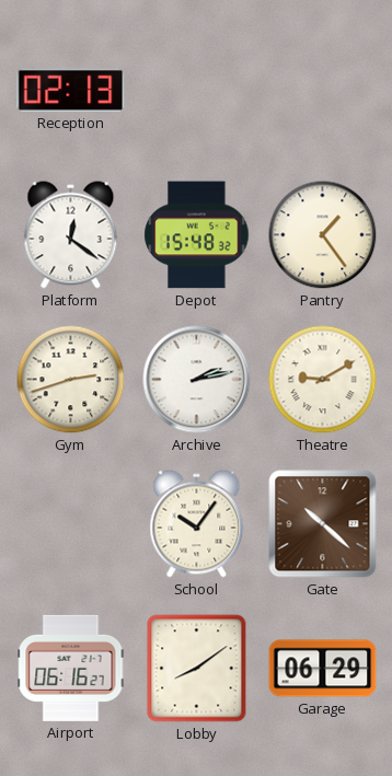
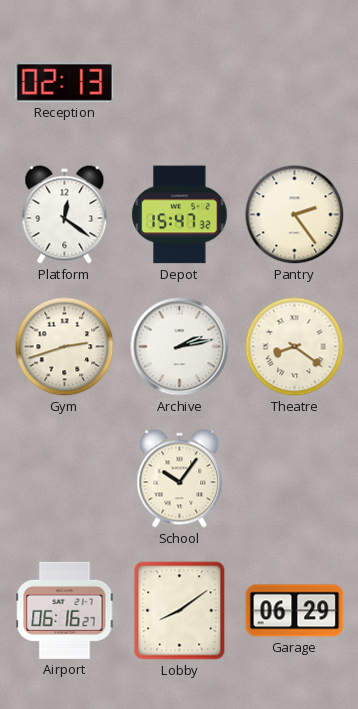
Depot: 15:48 -> 15:47
Pantry: 1:24 -> 2:24
Theatre: 9:10 -> 8:21
Gate: 10:22 -> none
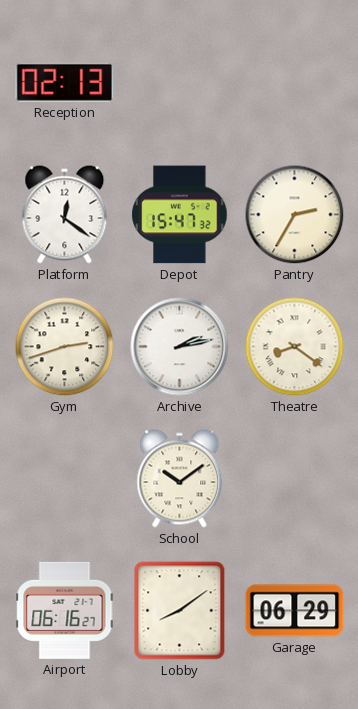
Pantry: 2:24 -> 2:35
School: 10:06 -> 10:09
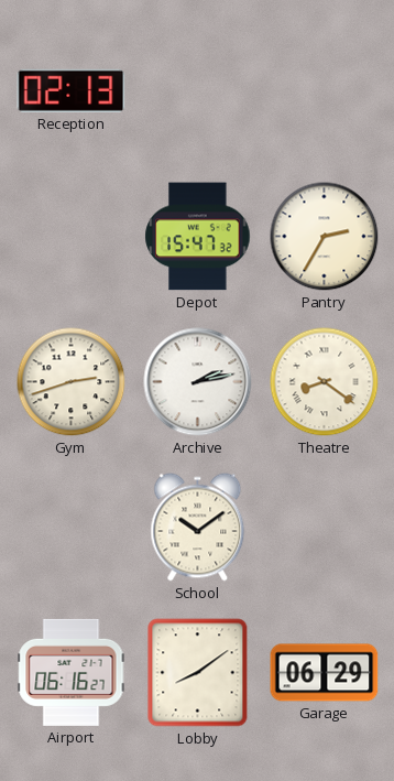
Platform: 12:21 -> none
